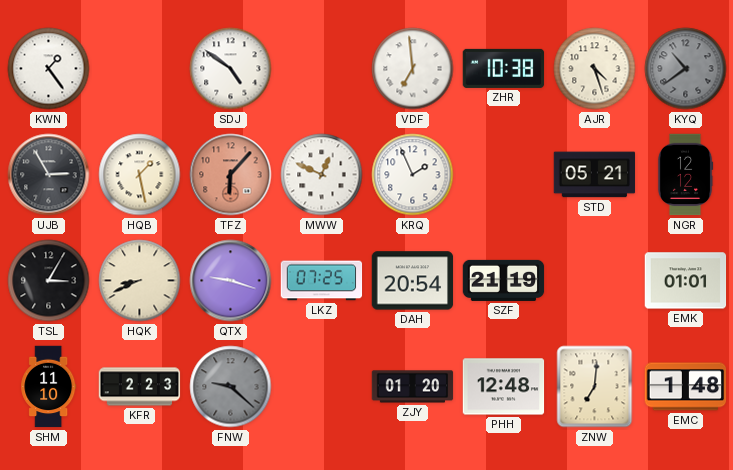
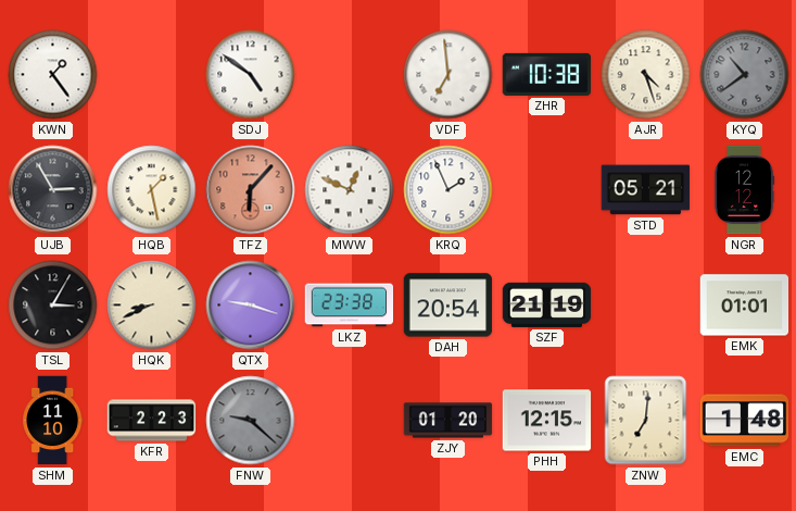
LKZ: 07:25 -> 23:38
PHH: 12:48 -> 12:15
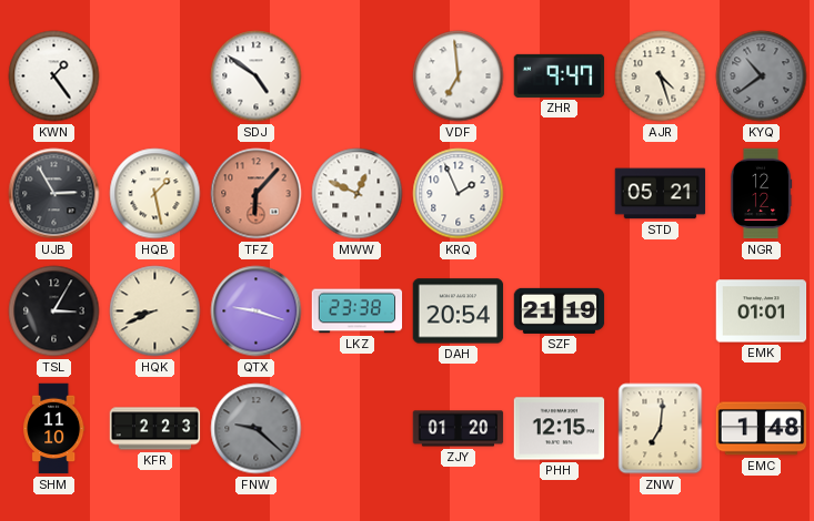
ZHR: 10:38 -> 9:47
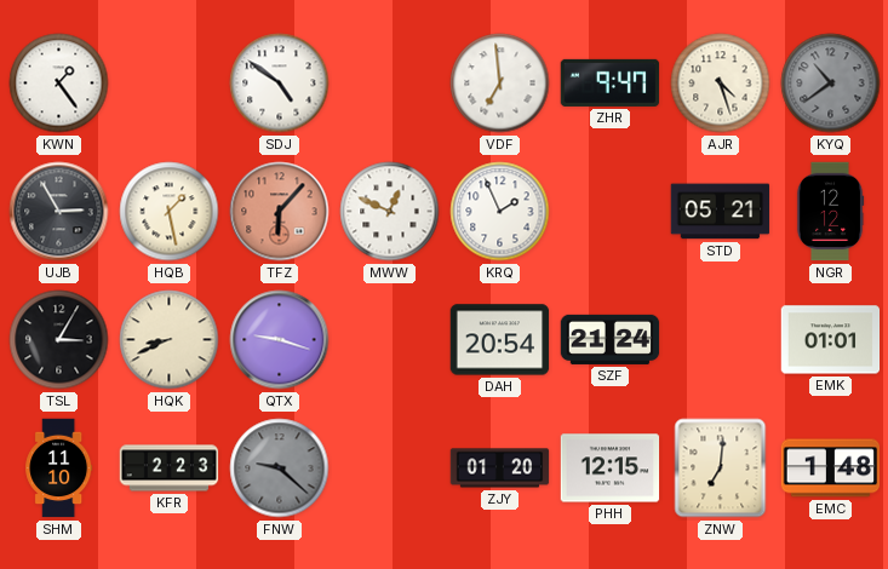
LKZ: 23:38 -> none
SZF: 21:19 -> 21:24
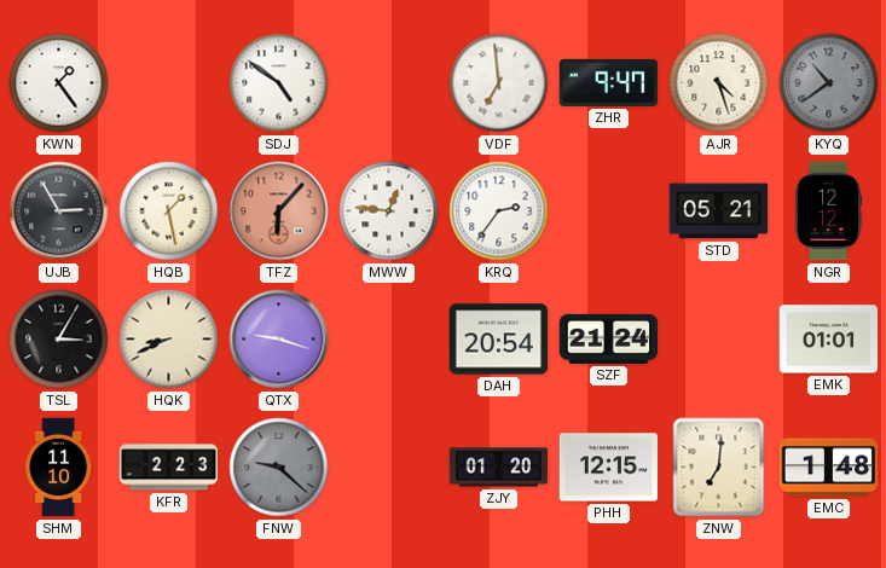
MWW: 12:49 -> 12:46
KRQ: 1:56 -> 2:36
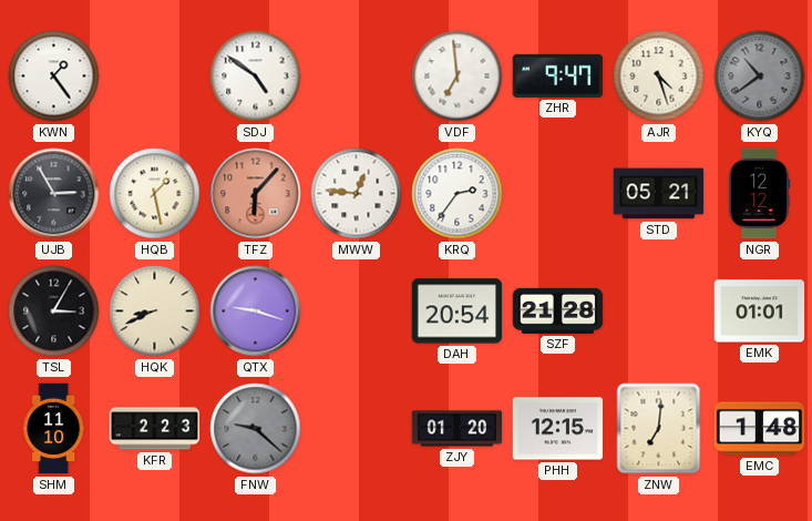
SZF: 21:24 -> 21:28
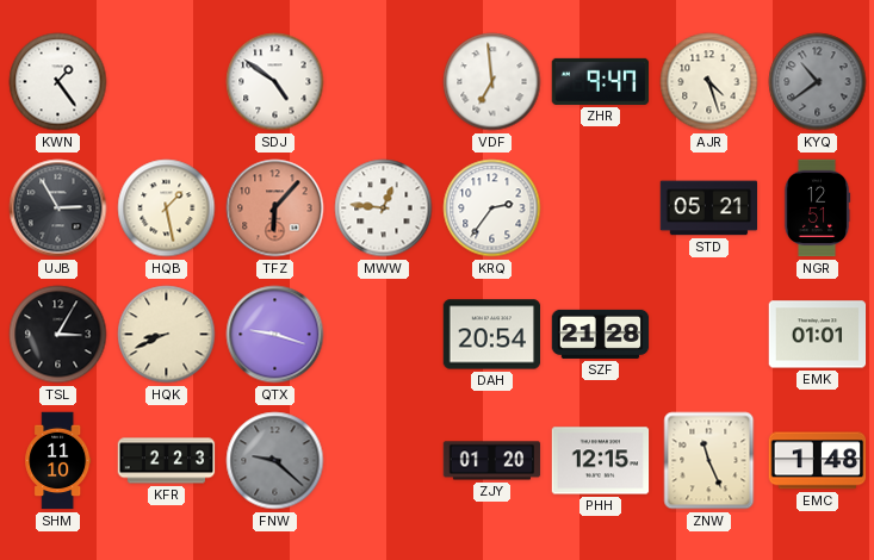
NGR: 12:12 -> 12:51
ZNW: 7:01 -> 11:26
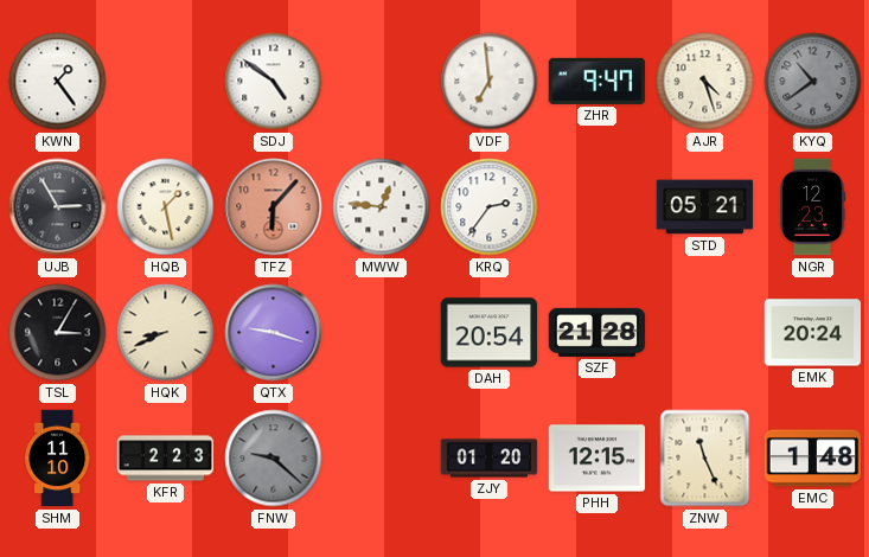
NGR: 12:51 -> 12:23
EMK: 01:01 -> 20:24
